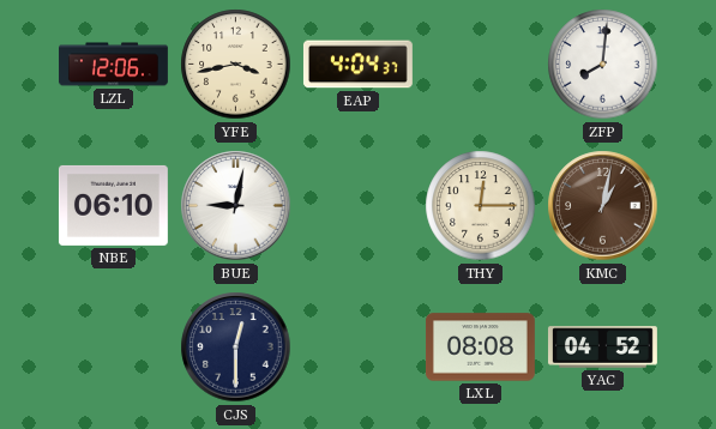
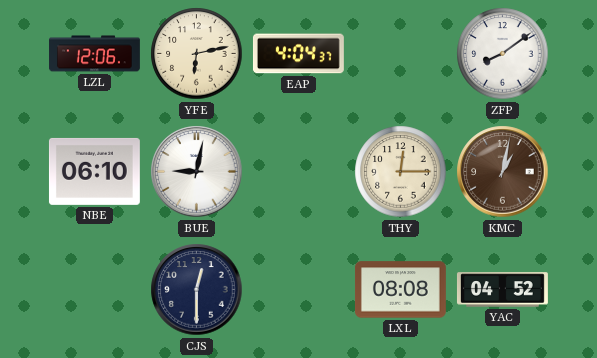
YFE: 3:43 -> 6:13
ZFP: 8:01 -> 8:09
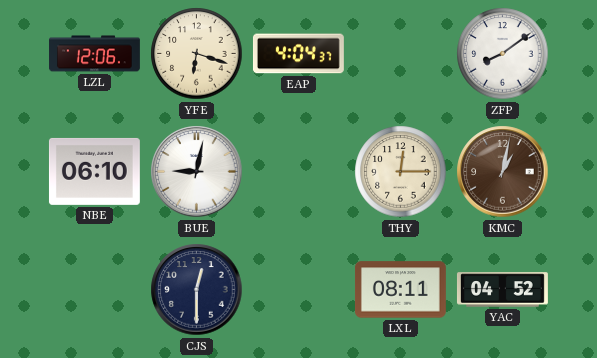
YFE: 6:13 -> 6:18
LXL: 08:08 -> 08:11
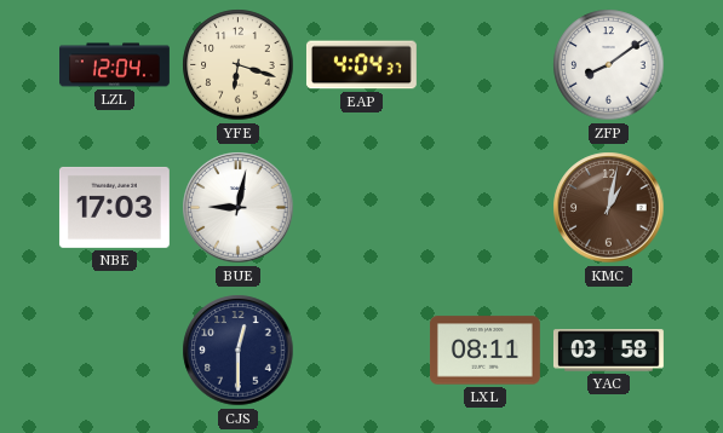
LZL: 12:06 -> 12:04
NBE: 06:10 -> 17:03
THY: 12:15 -> none
YAC: 04:52 -> 03:58
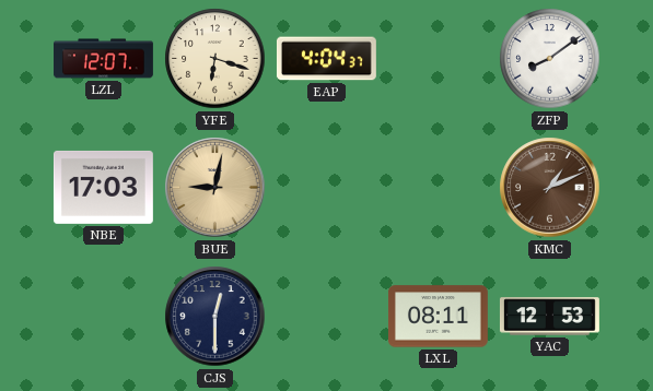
LZL: 12:04 -> 12:07
BUE dial: white -> champagne
KMC: 1:02 -> 1:11
YAC: 03:58 -> 12:53
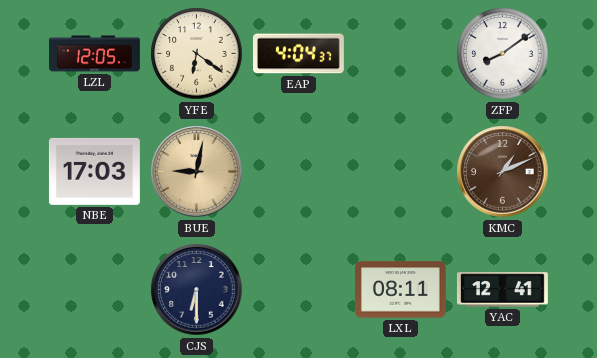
LZL: 12:07 -> 12:05
YFE: 6:18 -> 6:21
CJS: 12:30 -> 6:30
YAC: 12:53 -> 12:41
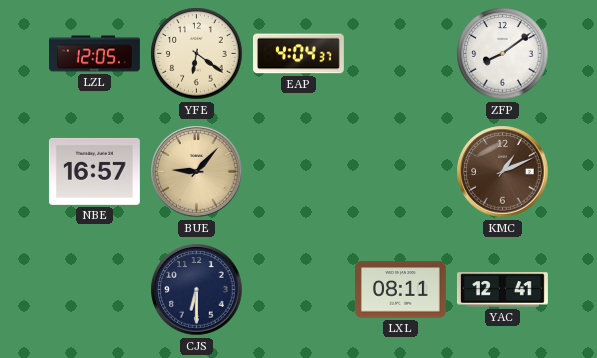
NBE: 17:03 -> 16:57
BUE: 9:02 -> 9:07
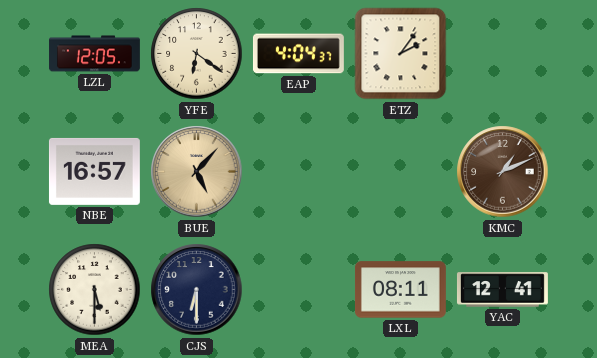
ETZ: none -> 2:06
ZFP: 8:09 -> none
BUE: 9:07 -> 5:07
MEA: none -> 5:30
